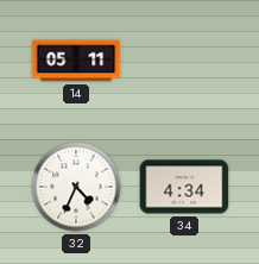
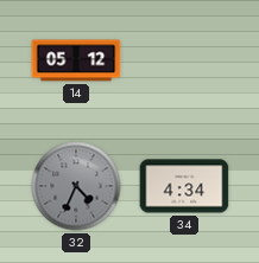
14: 05:11 -> 05:12
32 dial: white -> grey
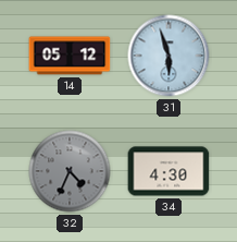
31: none -> 5:57
34: 4:34 -> 4:30
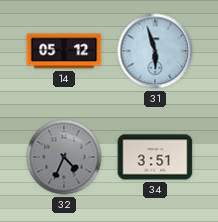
34: 4:30 -> 3:51
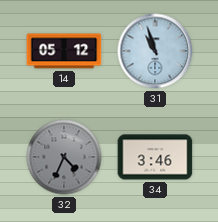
31: 5:57 -> 10:57
34: 3:51 -> 3:46
